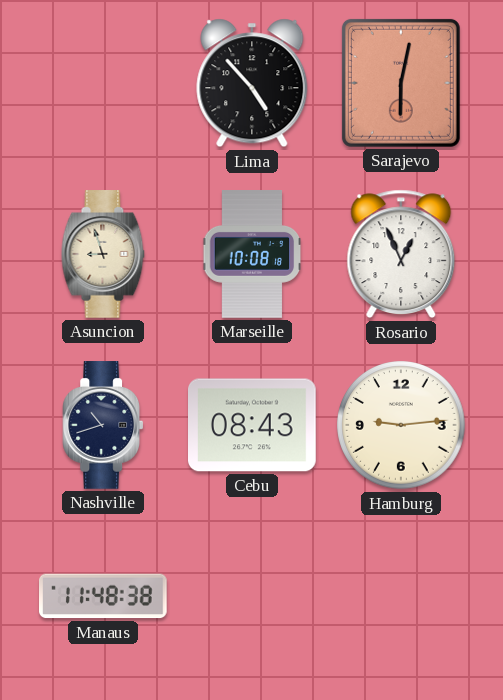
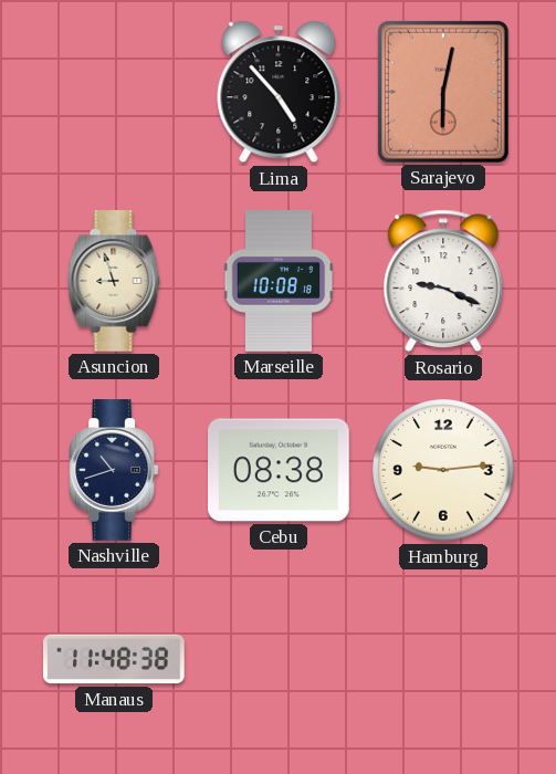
Rosario: 12:56 -> 9:19
Cebu: 08:43 -> 08:38
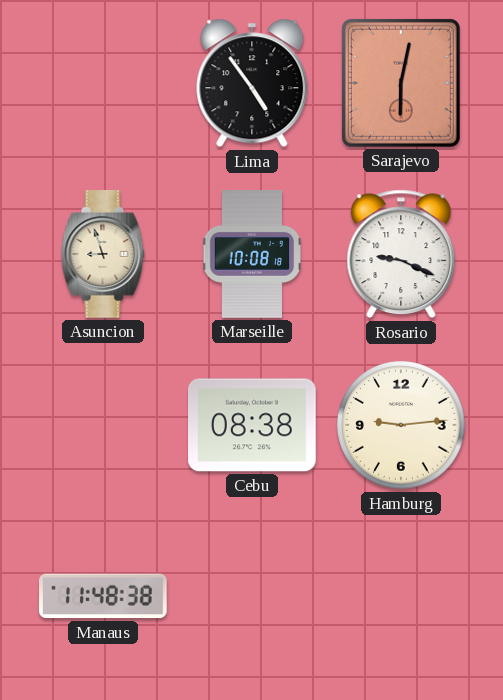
Lima: 4:53 -> 4:54
Nashville: 10:42 -> none
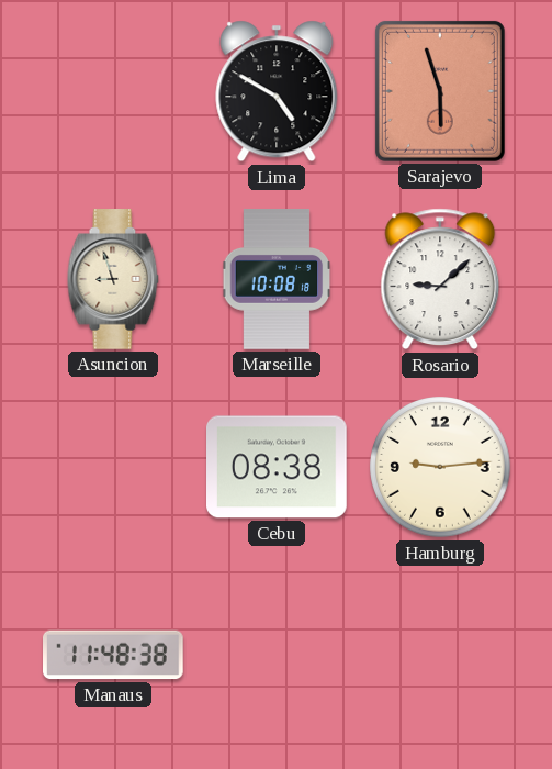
Lima: 4:54 -> 4:50
Sarajevo: 6:02 -> 5:57
Rosario: 9:19 -> 9:08
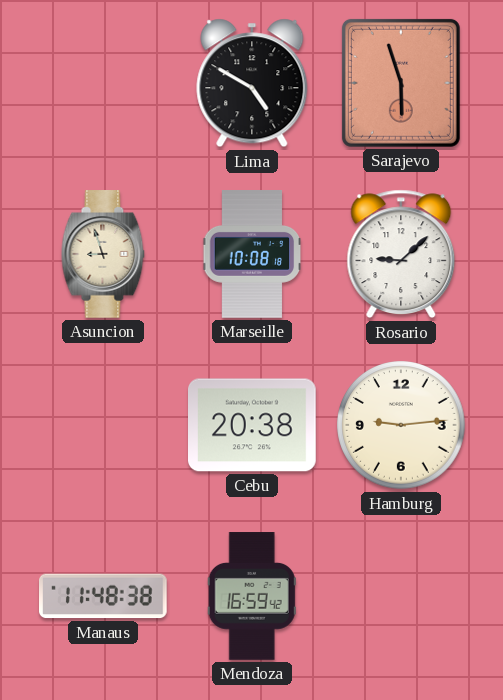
Cebu: 08:38 -> 20:38
Mendoza: none -> 16:59
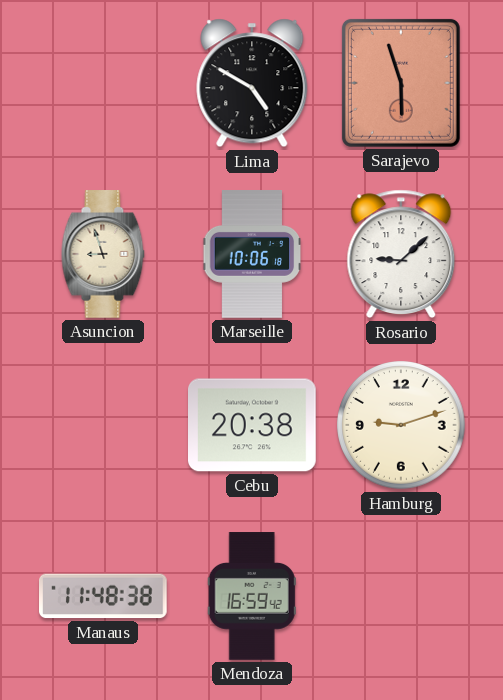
Marseille: 10:08 -> 10:06
Hamburg: 9:14 -> 9:12
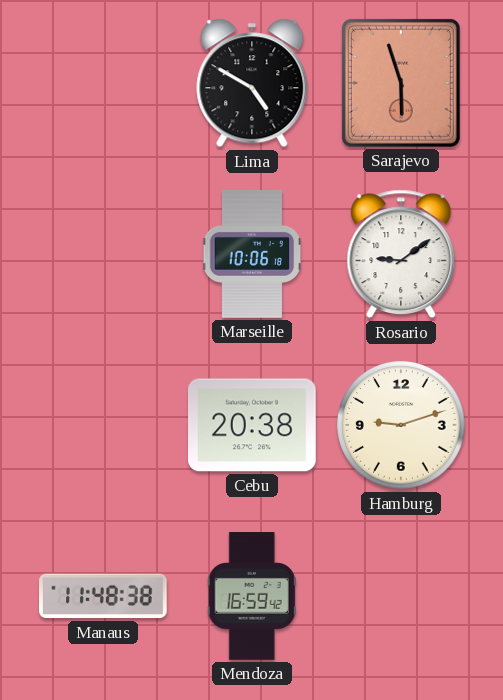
Asuncion: 8:57 -> none
Rosario: 9:08 -> 9:09
